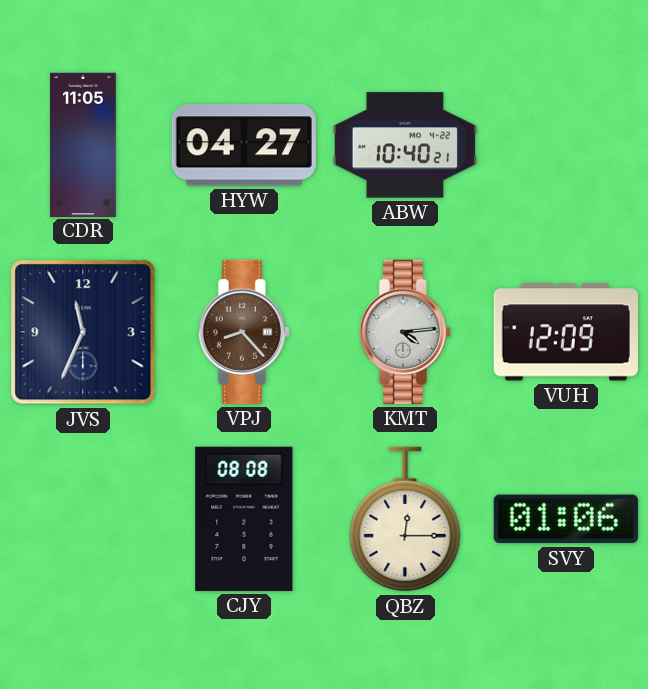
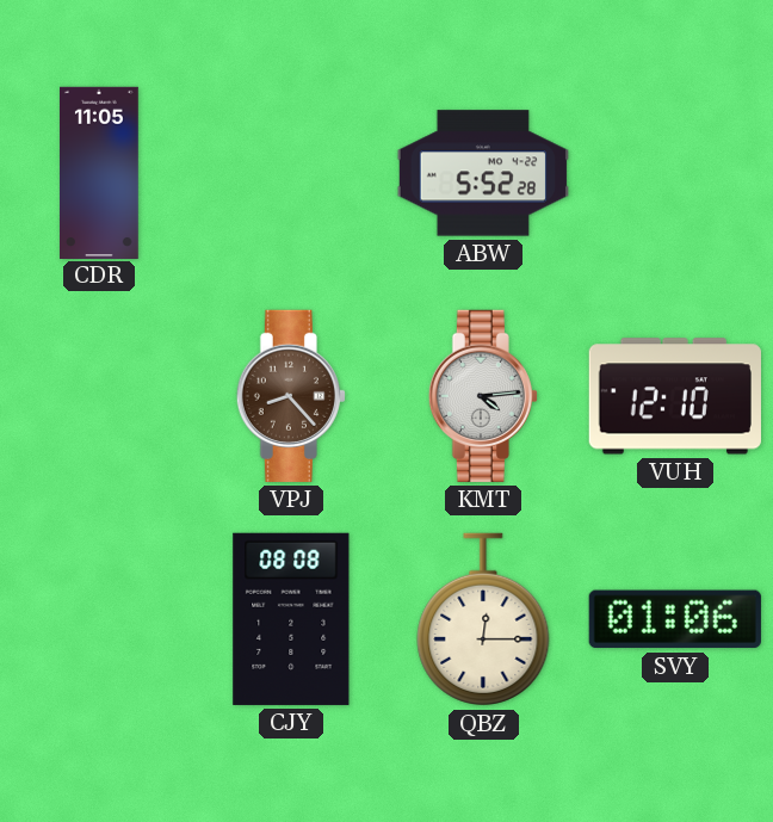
HYW: 04:27 -> none
ABW: 10:40 -> 5:52
JVS: 11:34 -> none
VUH: 12:09 -> 12:10
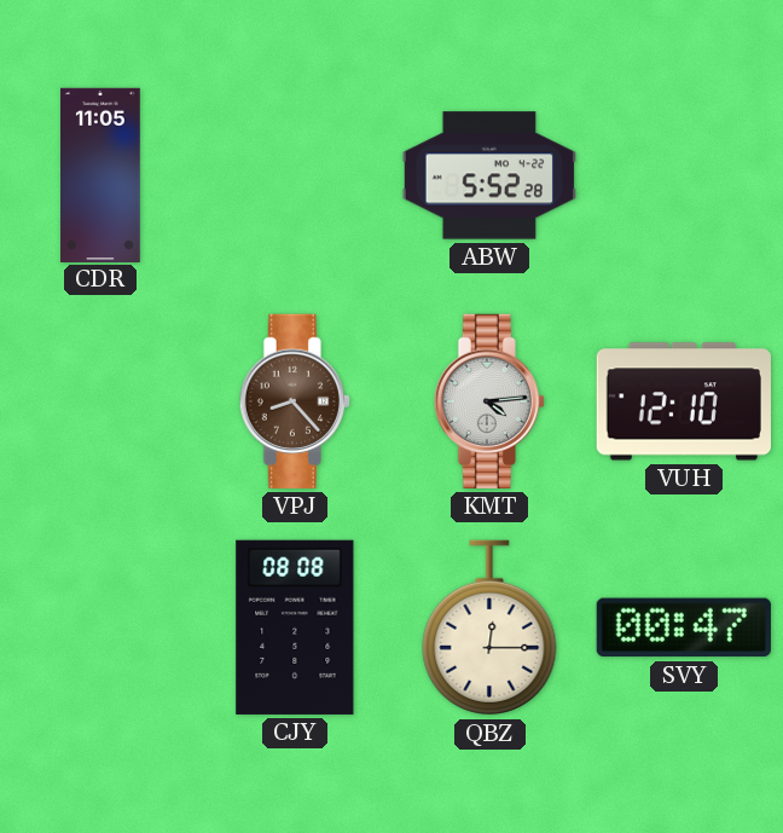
SVY: 01:06 -> 00:47
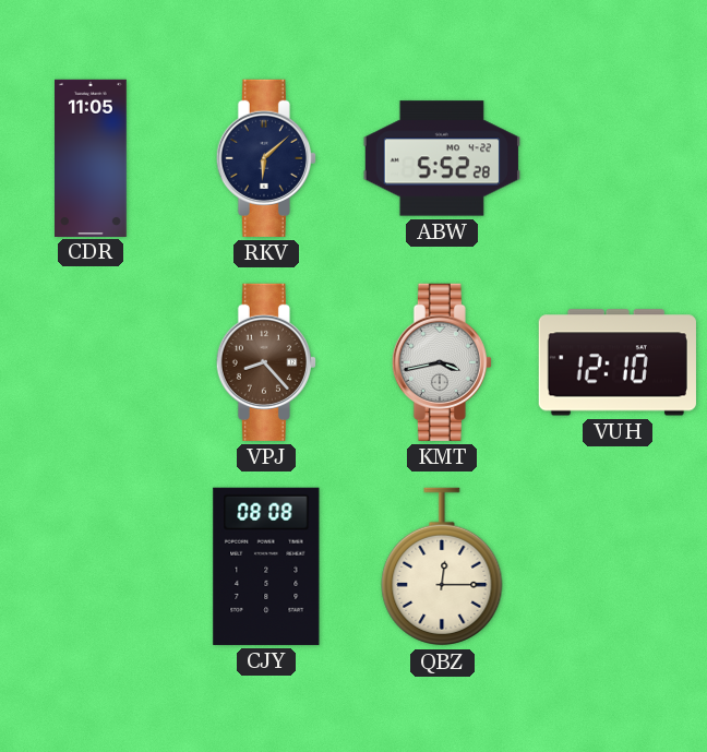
RKV: none -> 6:08
KMT: 4:14 -> 3:43
SVY: 00:47 -> none
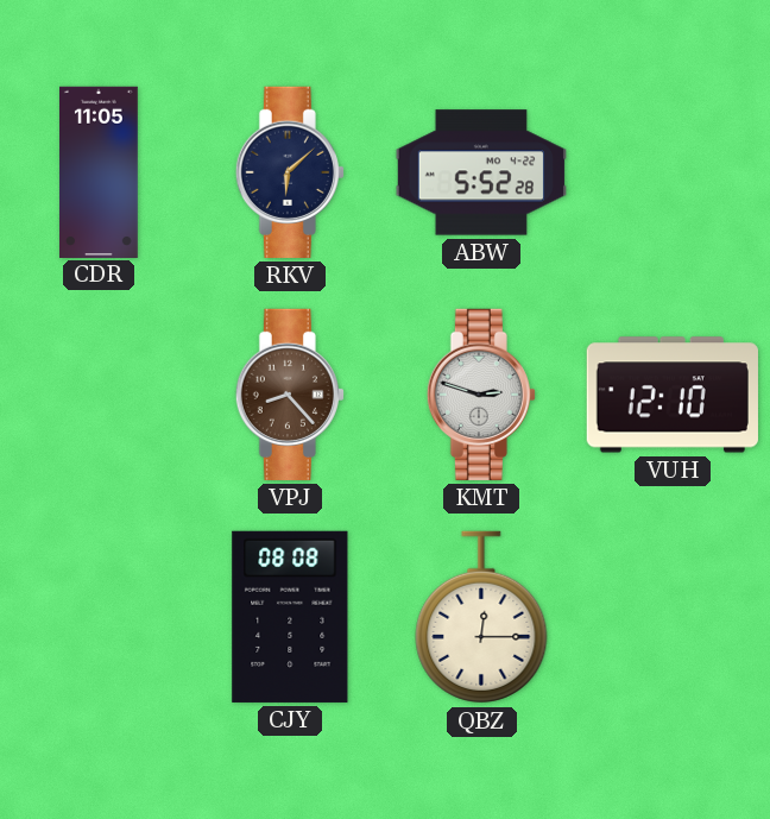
KMT: 3:43 -> 2:48
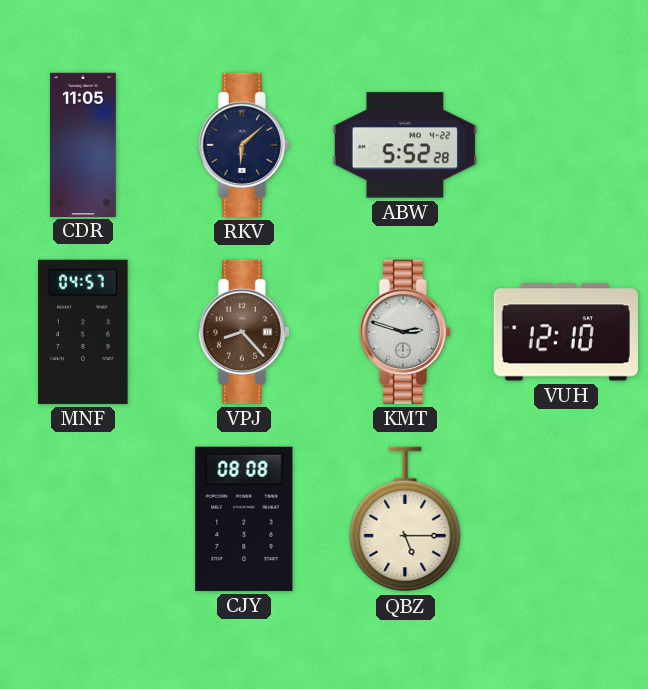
MNF: none -> 04:57
QBZ: 12:15 -> 5:15
